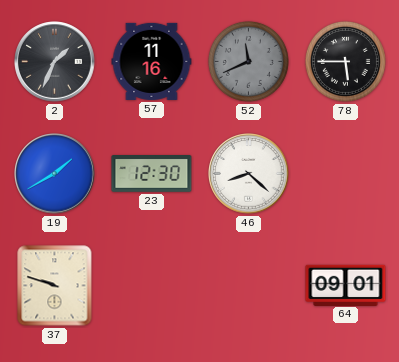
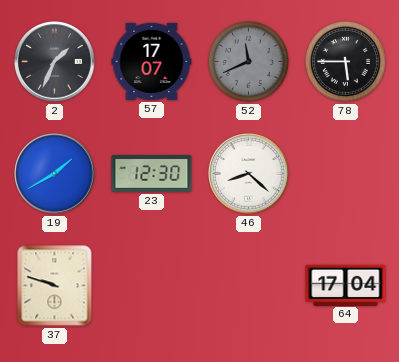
57: 11:16 -> 17:07
64: 09:01 -> 17:04
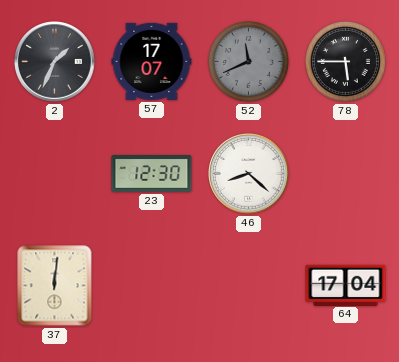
19: 1:40 -> none
37: 9:48 -> 12:01
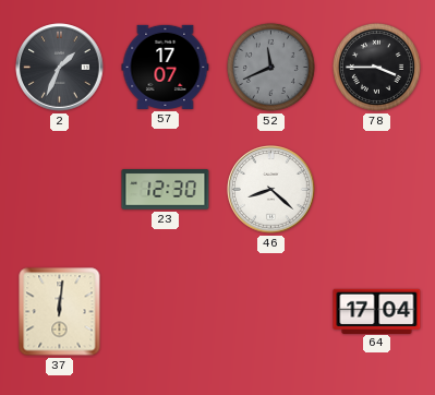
78: 5:45 -> 3:45
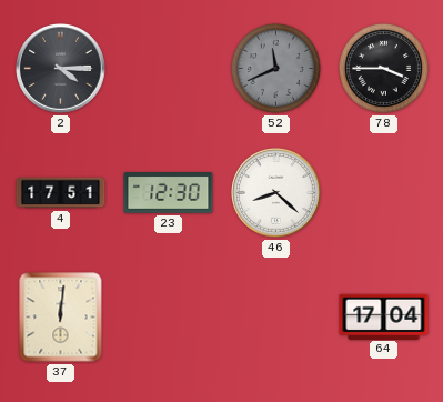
2: 1:34 -> 4:15
57: 17:07 -> none
4: none -> 17:51
